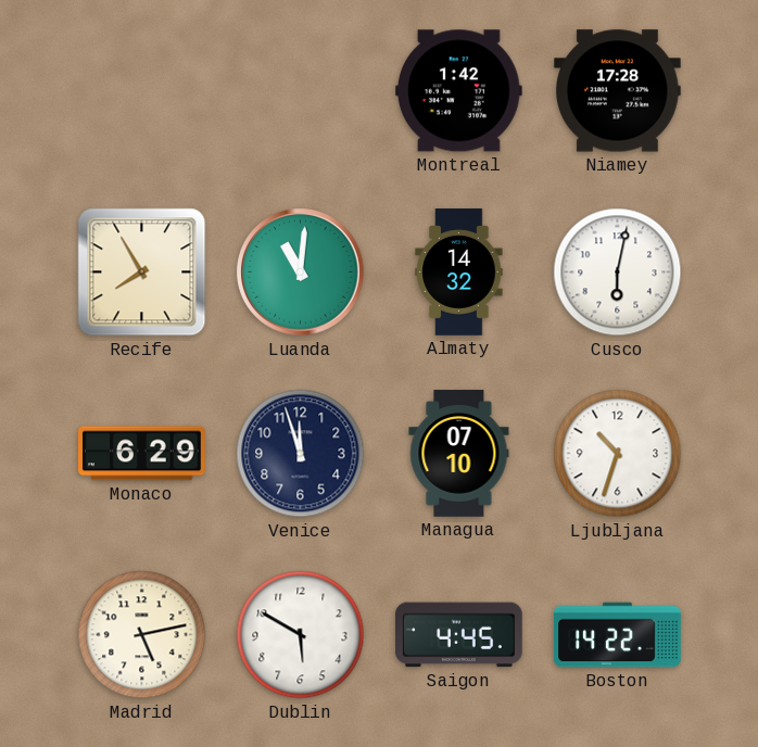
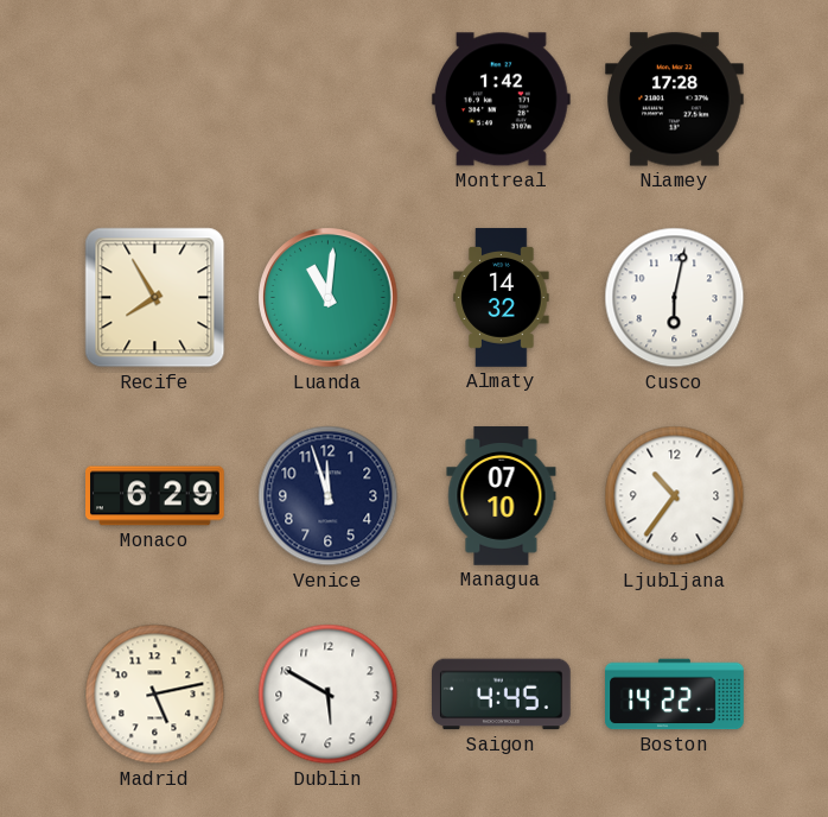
Ljubljana: 10:33 -> 10:36
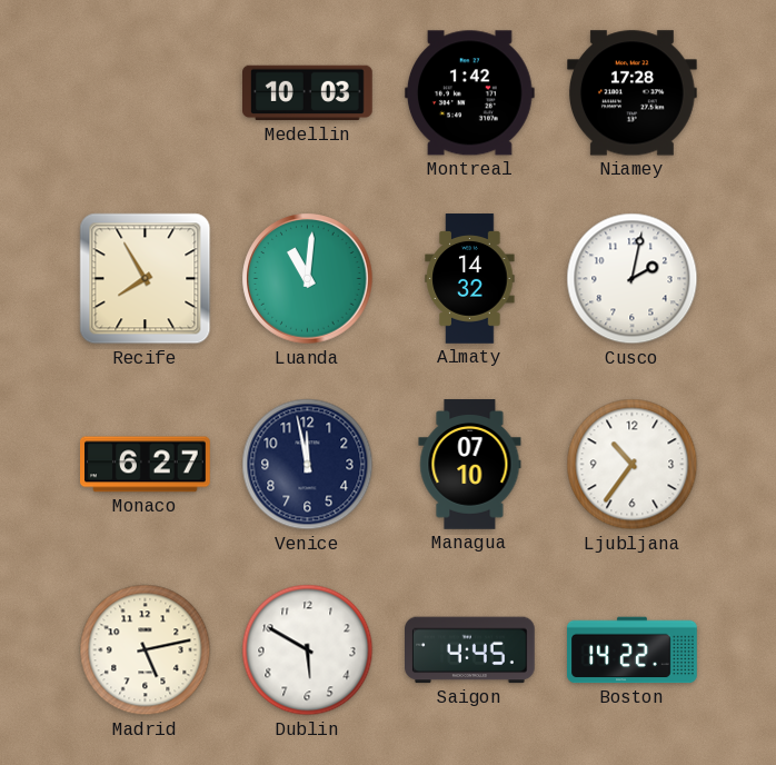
Medellin: none -> 10:03
Cusco: 6:02 -> 2:02
Monaco: 6:29 -> 6:27
Venice: 11:57 -> 11:58
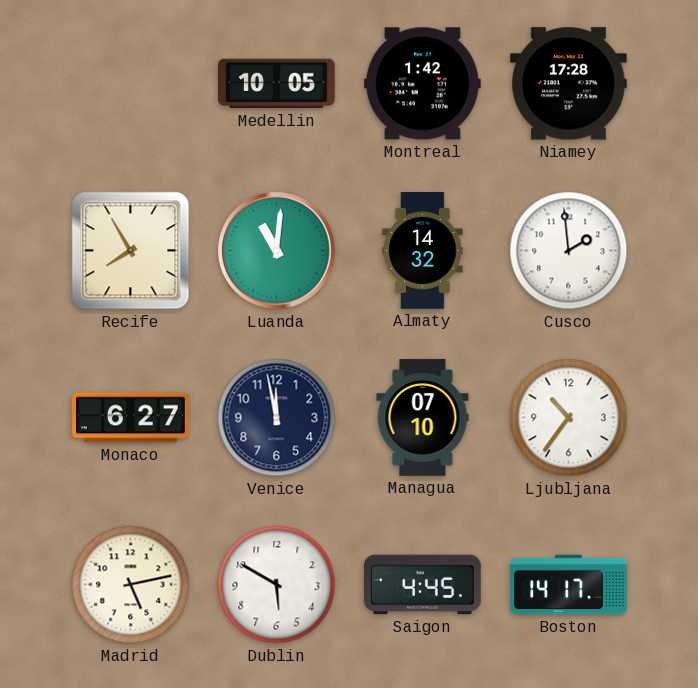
Medellin: 10:03 -> 10:05
Cusco: 2:02 -> 1:59
Boston: 14:22 -> 14:17
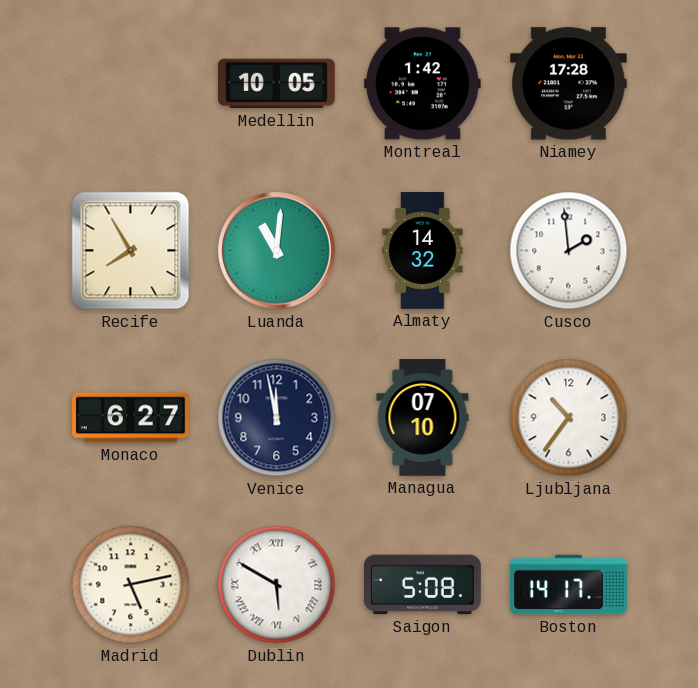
Dublin numerals: Arabic -> Roman
Saigon: 4:45 -> 5:08
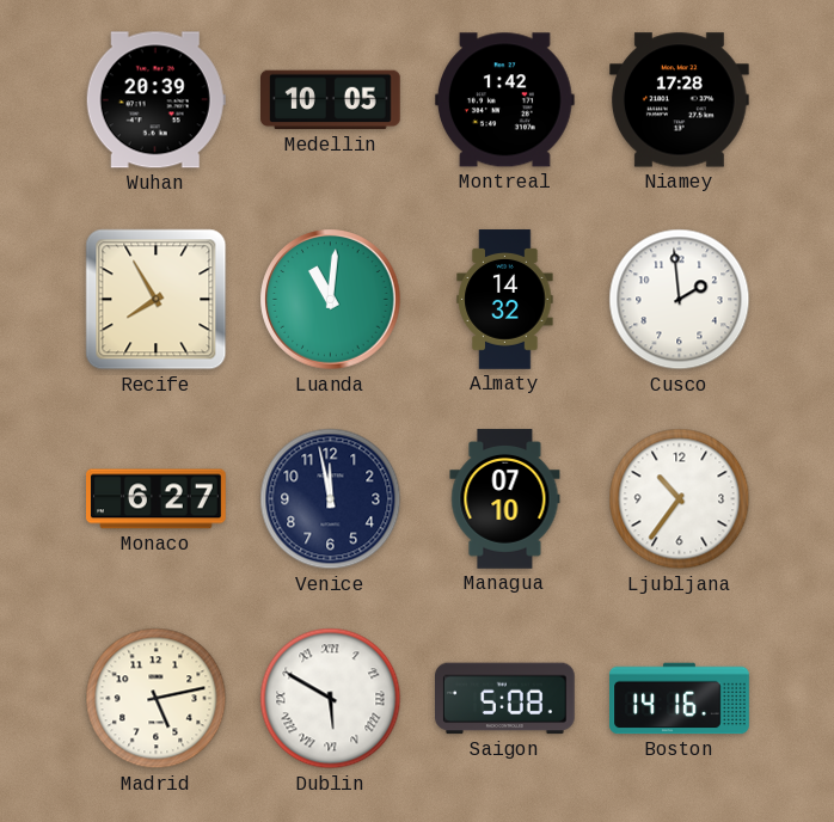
Wuhan: none -> 20:39
Boston: 14:17 -> 14:16
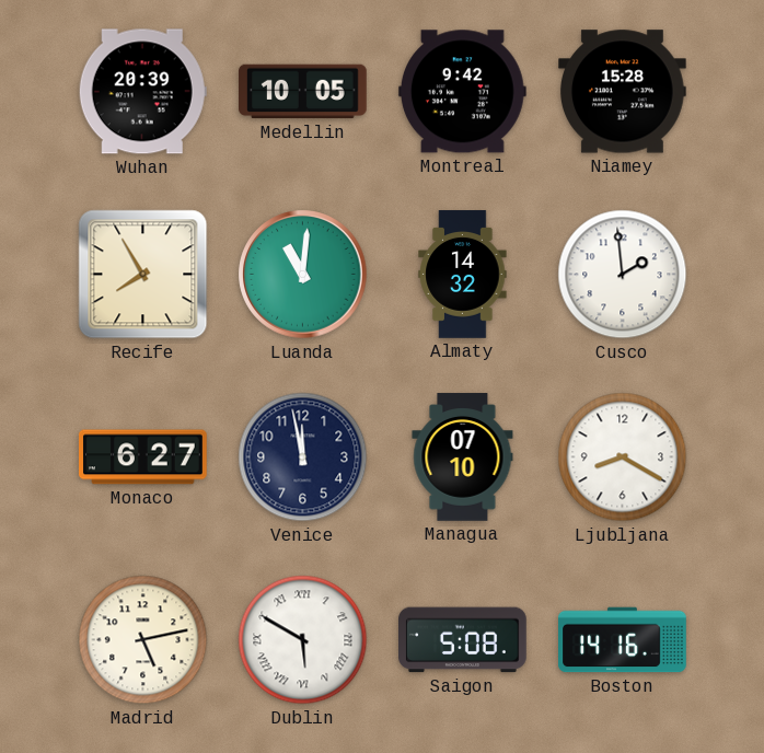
Montreal: 1:42 -> 9:42
Niamey: 17:28 -> 15:28
Ljubljana: 10:36 -> 8:20
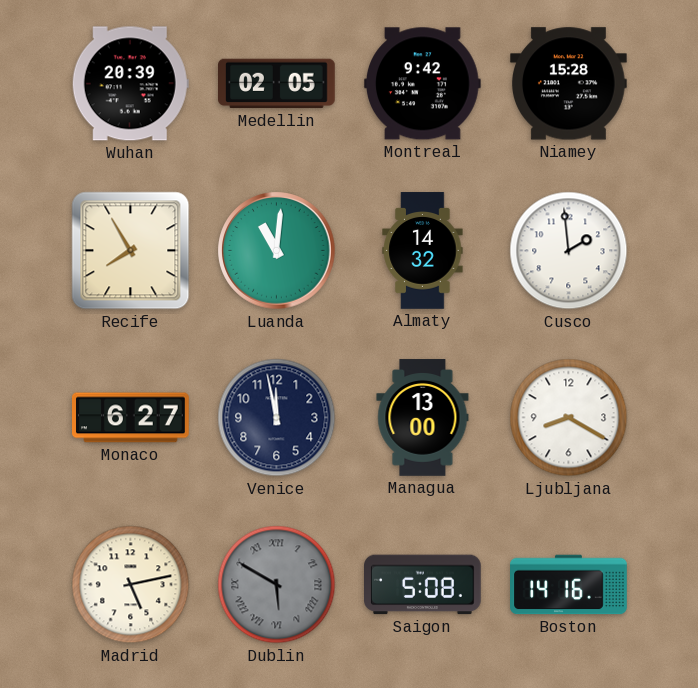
Medellin: 10:05 -> 02:05
Managua: 07:10 -> 13:00
Dublin dial: white -> grey
